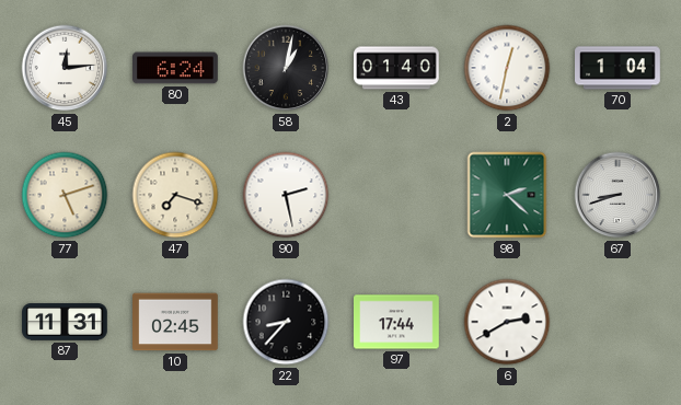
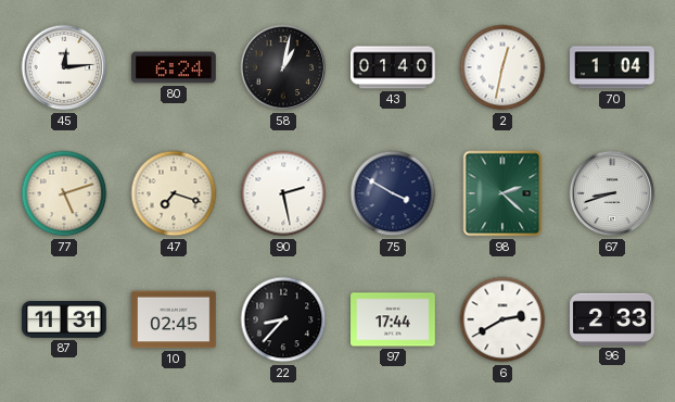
75: none -> 3:50
96: none -> 2:33
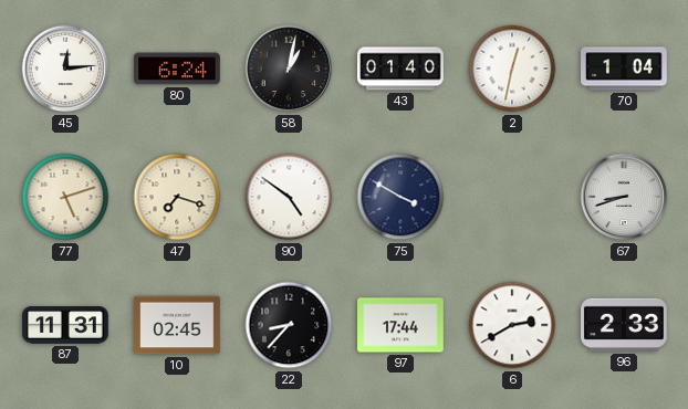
90: 2:28 -> 4:51
98: 2:22 -> none
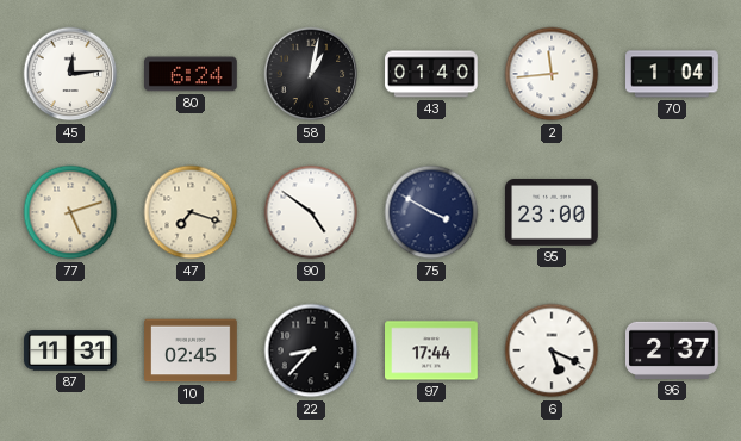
2: 12:32 -> 11:44
95: none -> 23:00
67: 8:42 -> none
6: 2:40 -> 5:19
96: 2:33 -> 2:37
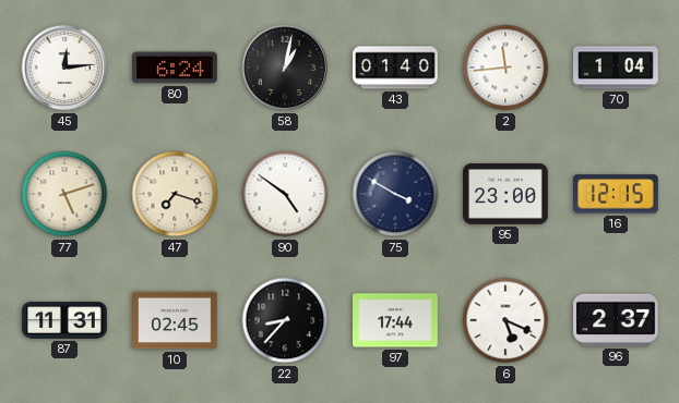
16: none -> 12:15
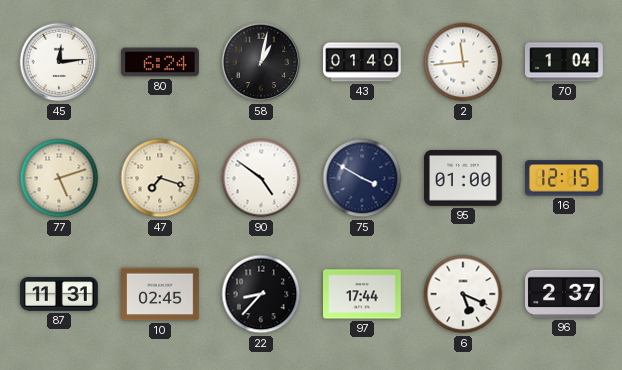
95: 23:00 -> 01:00
